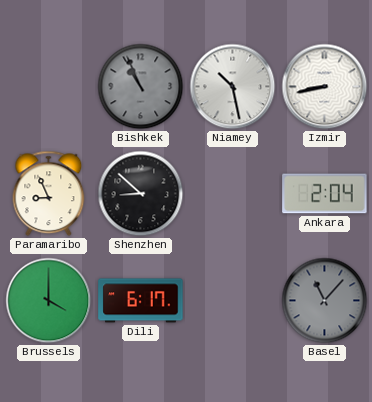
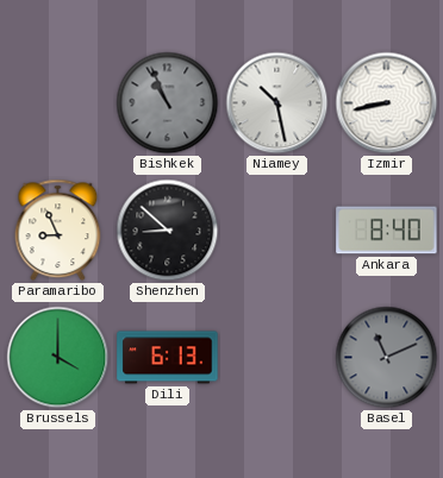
Ankara: 2:04 -> 8:40
Dili: 6:17 -> 6:13
Basel: 11:07 -> 11:11
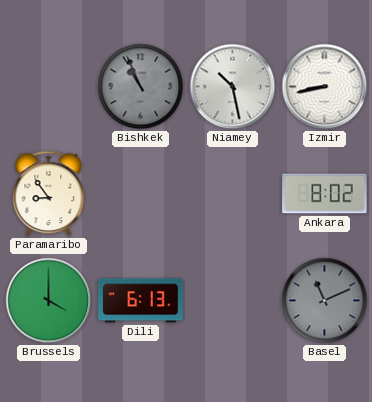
Paramaribo: 8:56 -> 8:54
Shenzhen: 8:52 -> none
Ankara: 8:40 -> 8:02
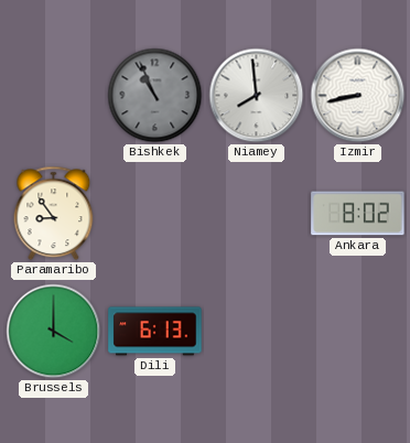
Niamey: 10:28 -> 7:59
Basel: 11:11 -> none
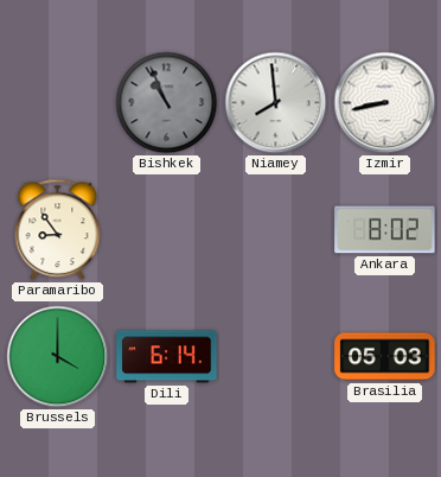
Dili: 6:13 -> 6:14
Brasilia: none -> 05:03
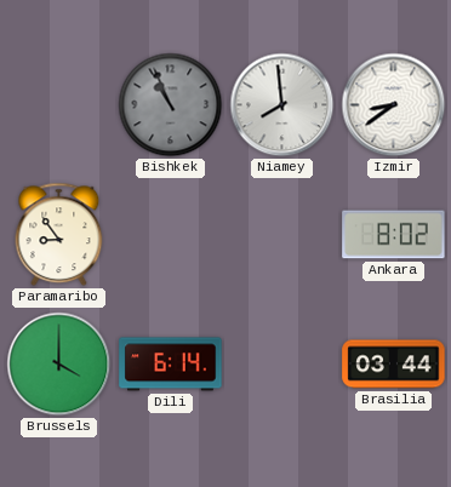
Izmir: 8:43 -> 8:39
Brasilia: 05:03 -> 03:44
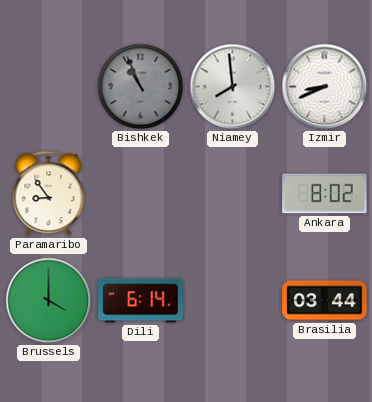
Izmir: 8:39 -> 8:41
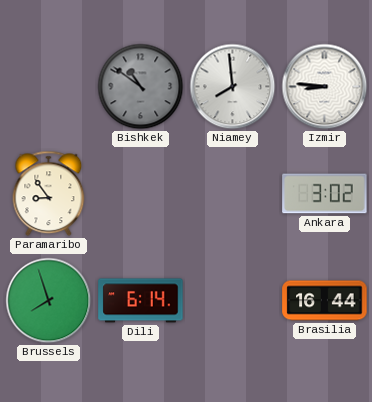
Bishkek: 10:56 -> 10:51
Izmir: 8:41 -> 8:46
Ankara: 8:02 -> 3:02
Brussels: 4:00 -> 7:57
Brasilia: 03:44 -> 16:44
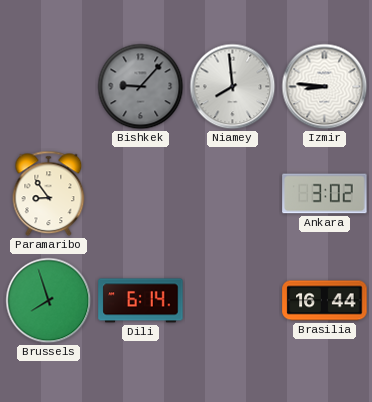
Bishkek: 10:51 -> 9:07
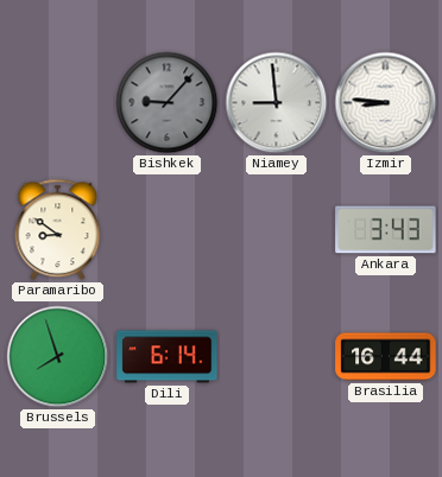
Niamey: 7:59 -> 8:59
Paramaribo: 8:54 -> 8:51
Ankara: 3:02 -> 3:43
